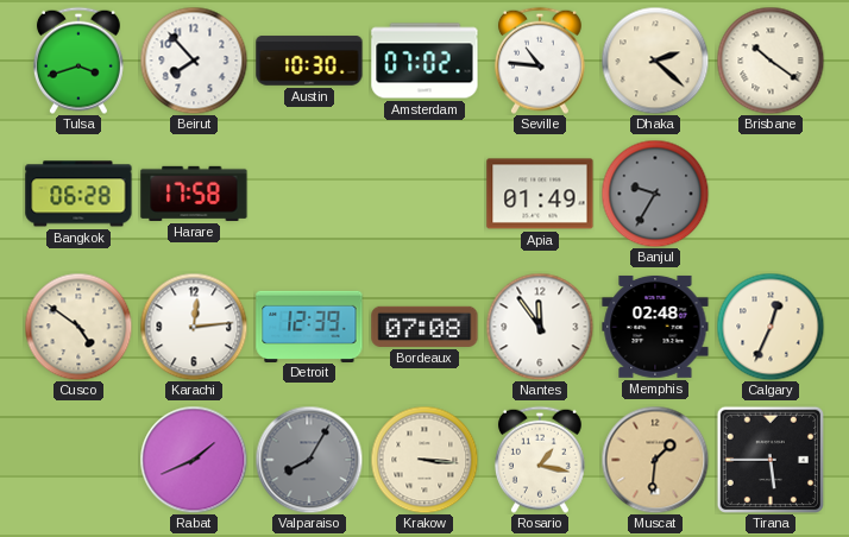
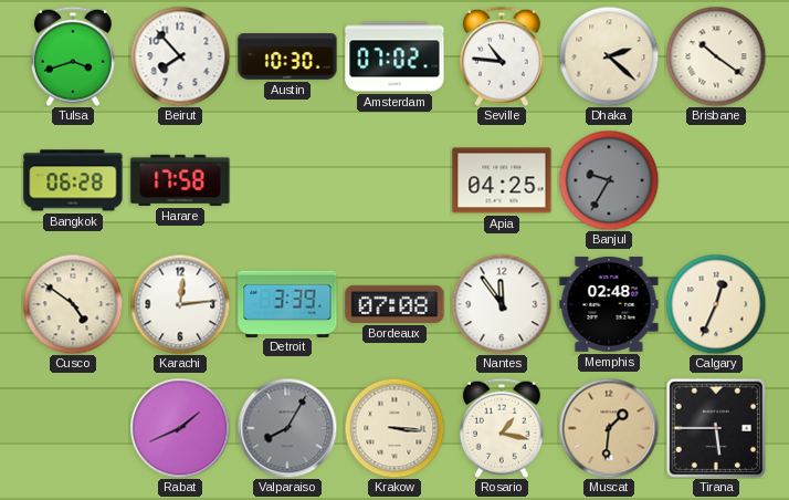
Apia: 01:49 -> 04:25
Detroit: 12:39 -> 3:39
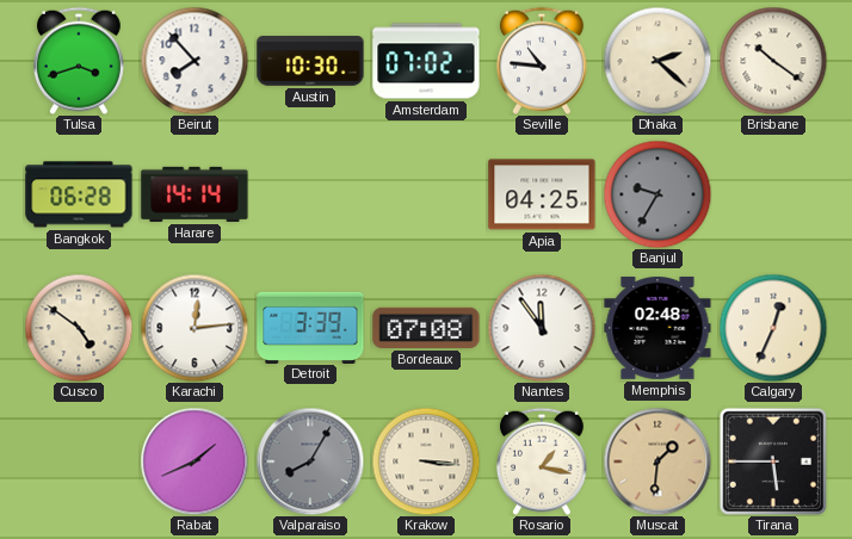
Harare: 17:58 -> 14:14
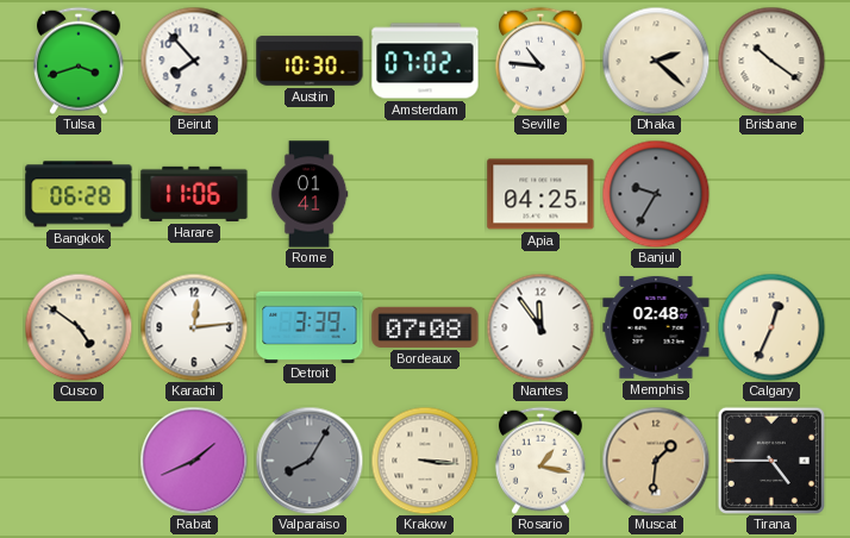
Harare: 14:14 -> 11:06
Rome: none -> 01:41
Tirana: 5:45 -> 4:45
